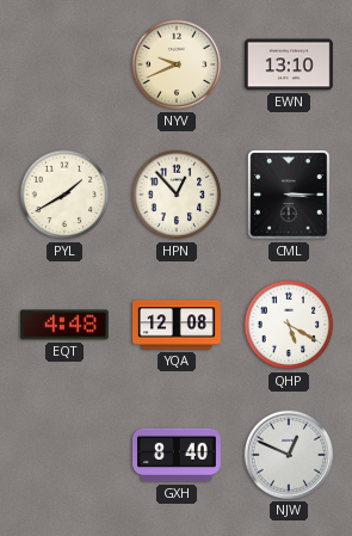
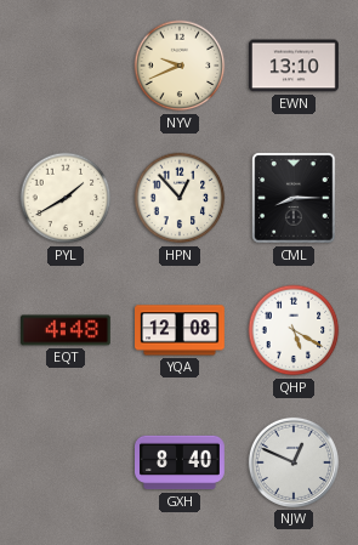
CML: 3:15 -> 8:15
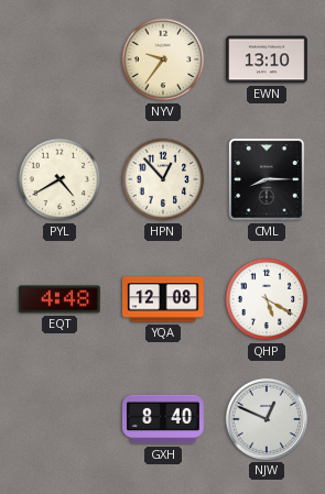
NYV: 9:41 -> 9:36
PYL: 1:40 -> 4:40
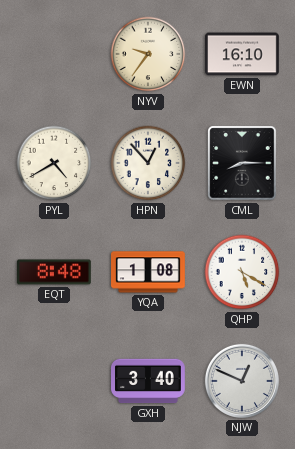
EWN: 13:10 -> 16:10
EQT: 4:48 -> 8:48
YQA: 12:08 -> 1:08
GXH: 8:40 -> 3:40
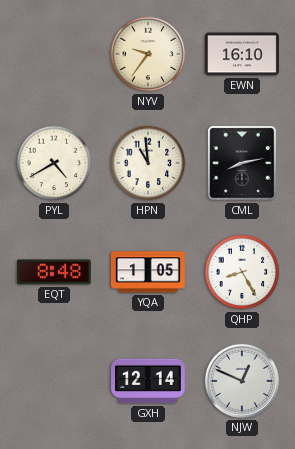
HPN: 12:53 -> 10:59
CML: 8:15 -> 8:13
YQA: 1:08 -> 1:05
QHP: 5:20 -> 8:25
GXH: 3:40 -> 12:14
